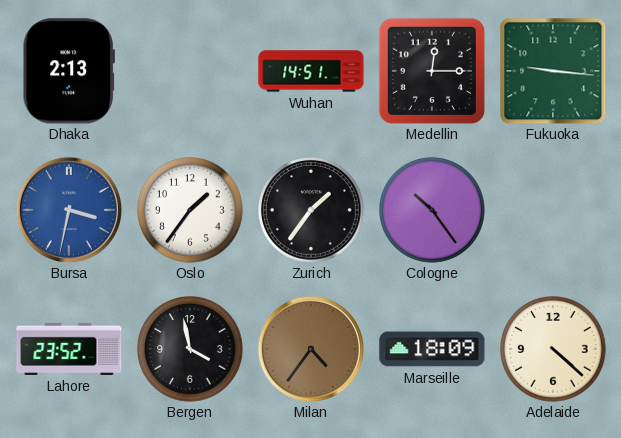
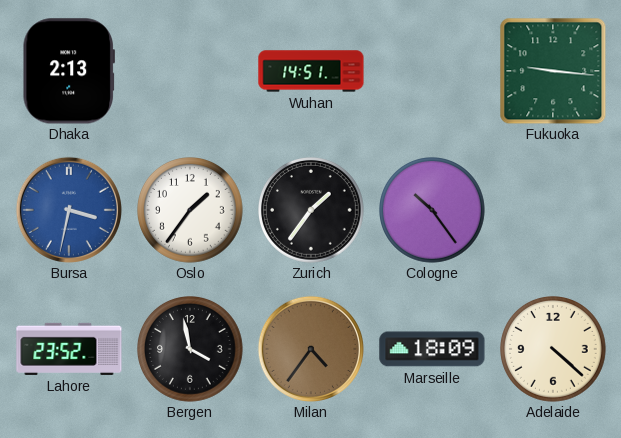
Medellin: 12:15 -> none
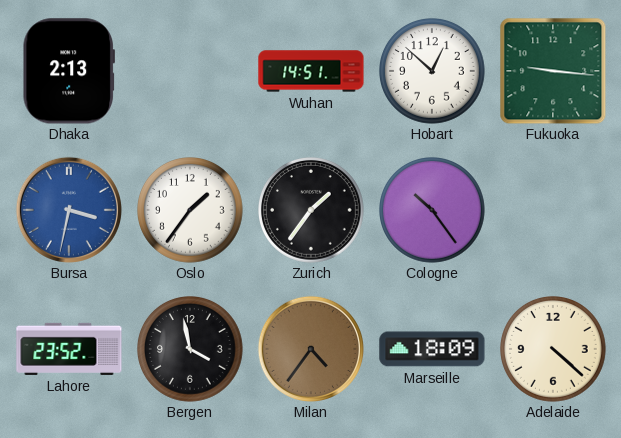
Hobart: none -> 12:52
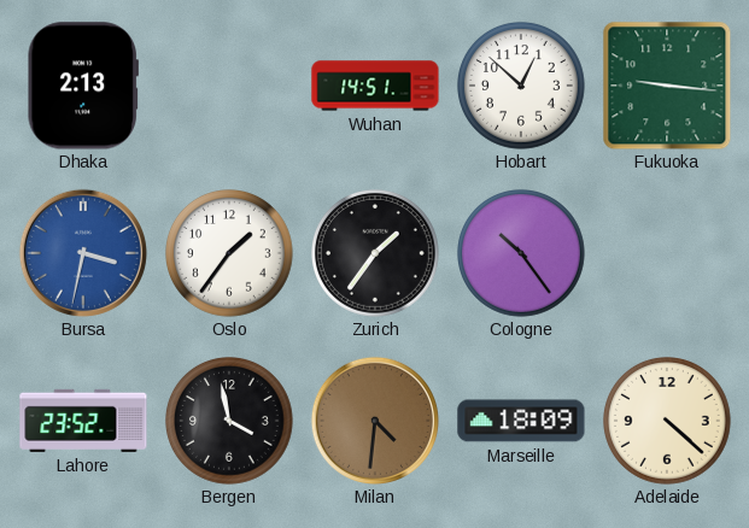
Milan: 4:36 -> 4:31
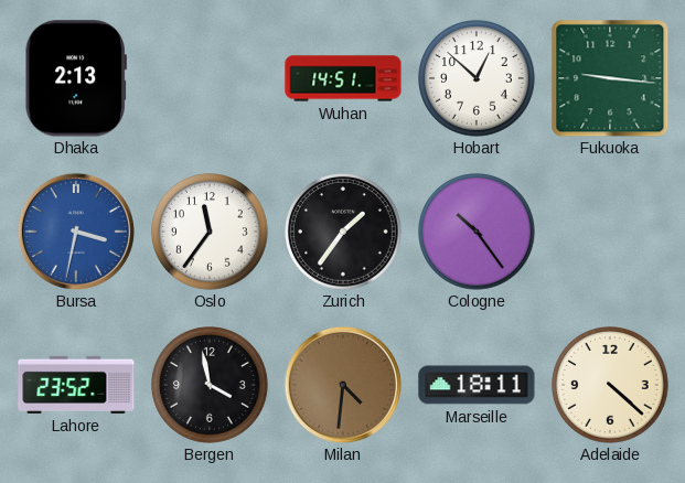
Oslo: 1:36 -> 11:36
Marseille: 18:09 -> 18:11
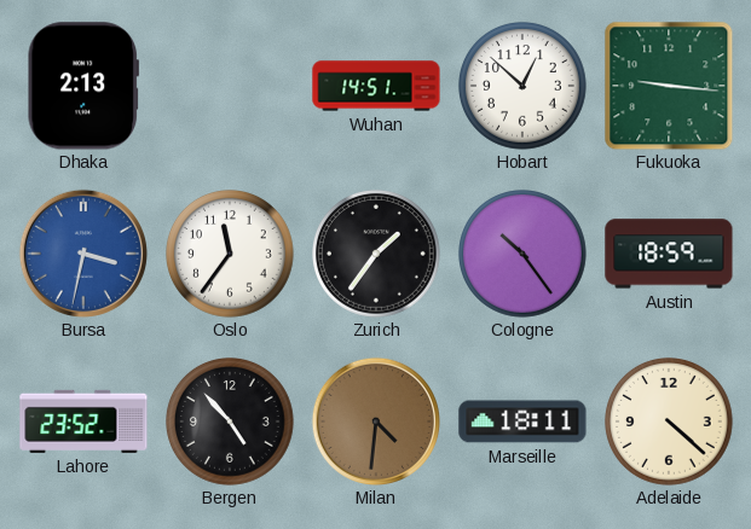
Austin: none -> 18:59
Bergen: 3:58 -> 4:53
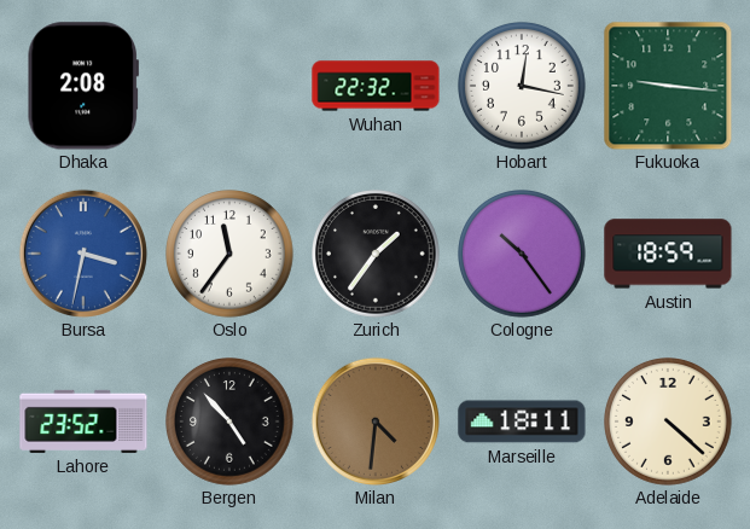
Dhaka: 2:13 -> 2:08
Wuhan: 14:51 -> 22:32
Hobart: 12:52 -> 12:17
